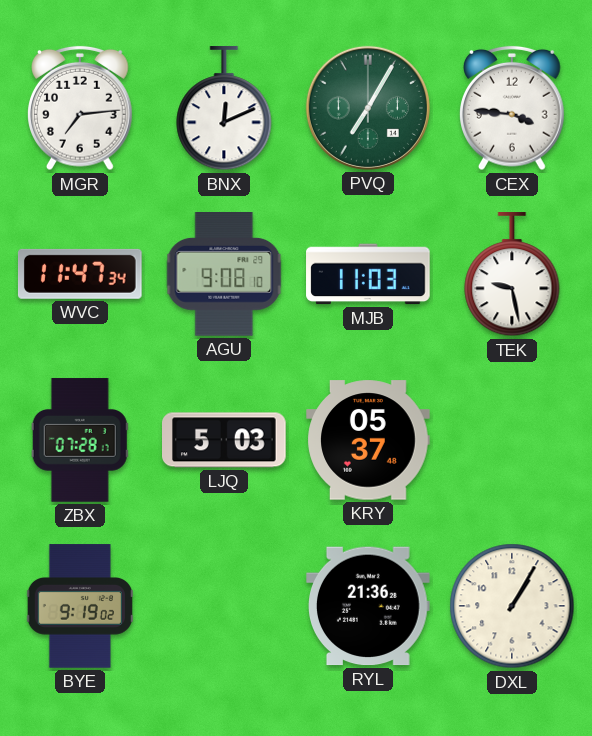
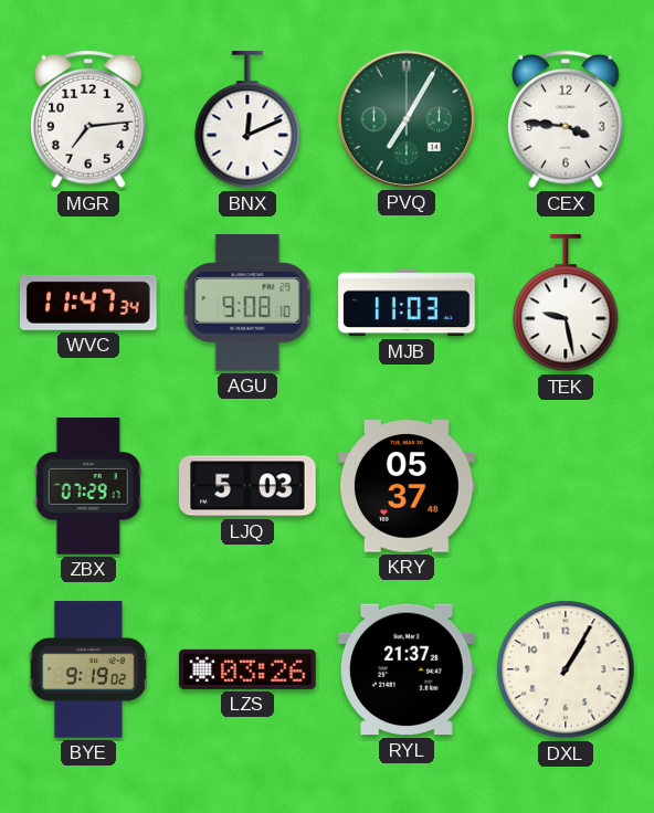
ZBX: 07:28 -> 07:29
LZS: none -> 03:26
RYL: 21:36 -> 21:37
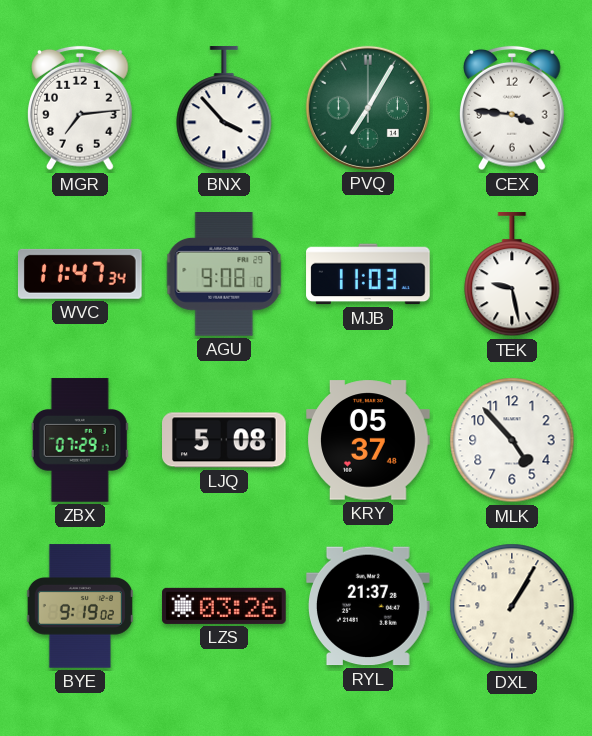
BNX: 12:11 -> 3:53
LJQ: 5:03 -> 5:08
MLK: none -> 4:53
